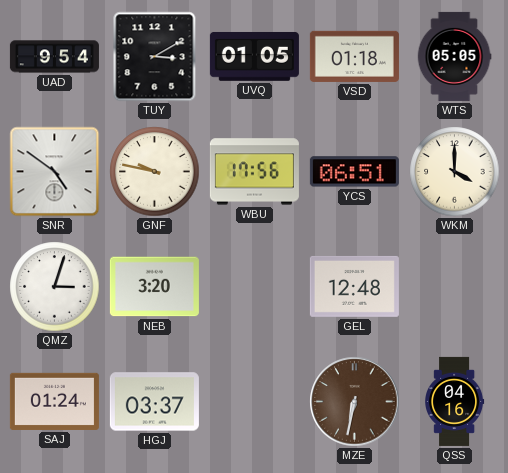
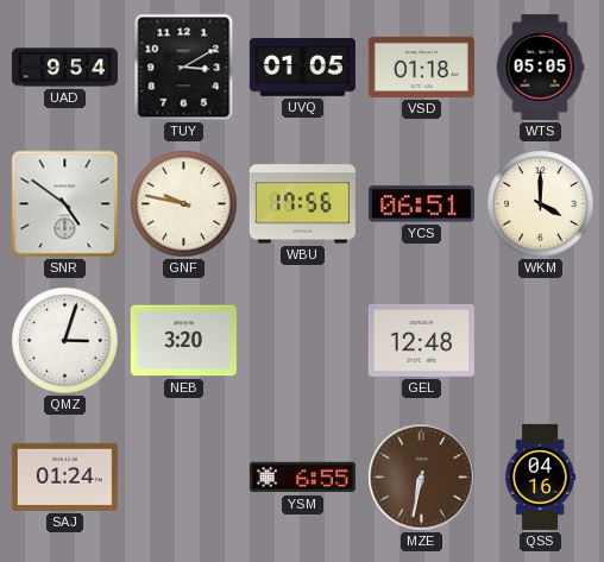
HGJ: 03:37 -> none
YSM: none -> 6:55
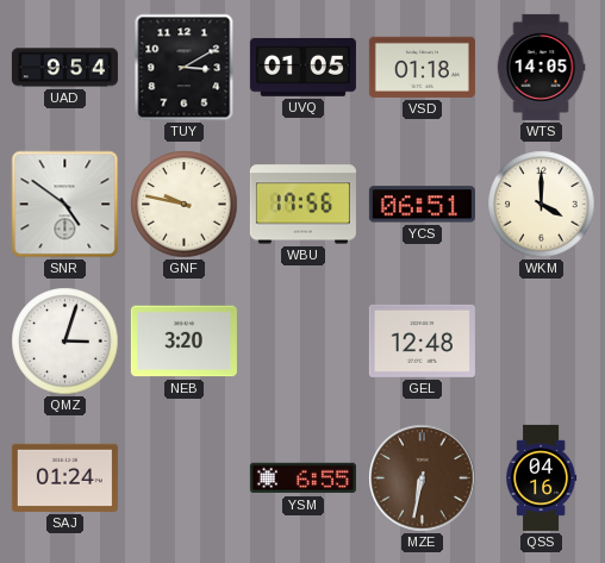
WTS: 05:05 -> 14:05
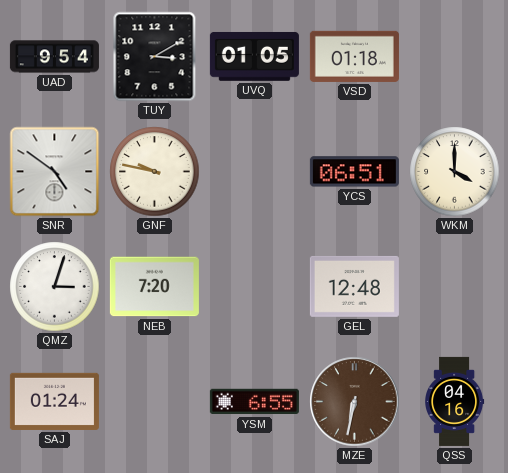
WTS: 14:05 -> none
WBU: 17:56 -> none
NEB: 3:20 -> 7:20
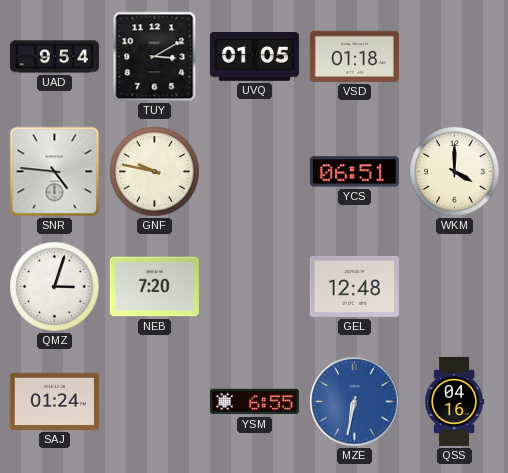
SNR: 4:51 -> 4:46
MZE dial: brown -> blue
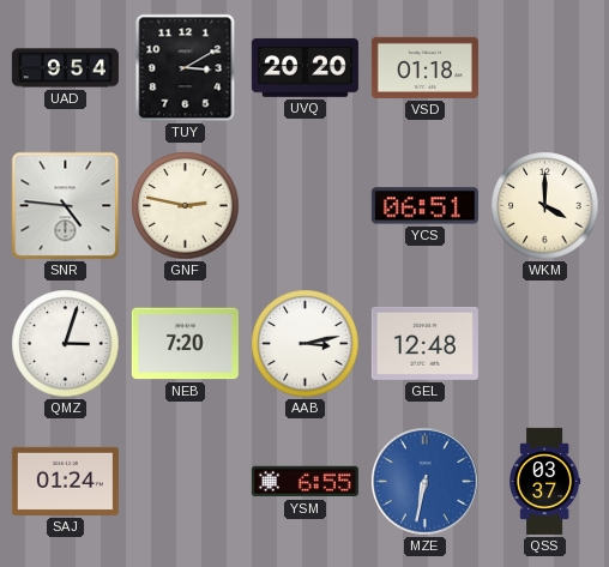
UVQ: 01:05 -> 20:20
GNF: 9:47 -> 2:47
AAB: none -> 3:13
QSS: 04:16 -> 03:37
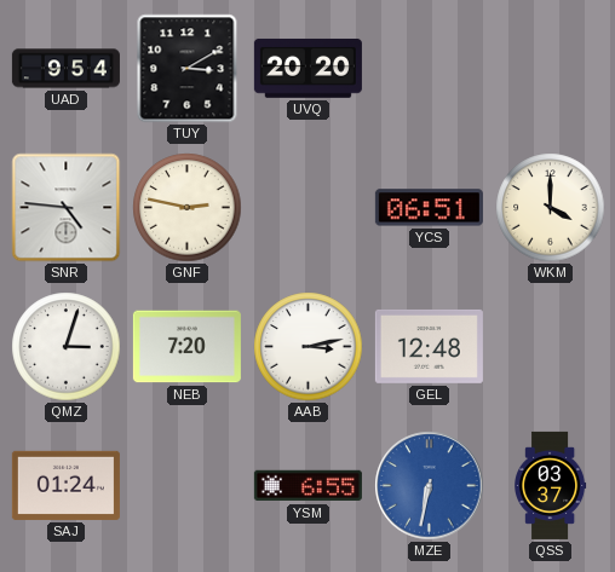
VSD: 01:18 -> none
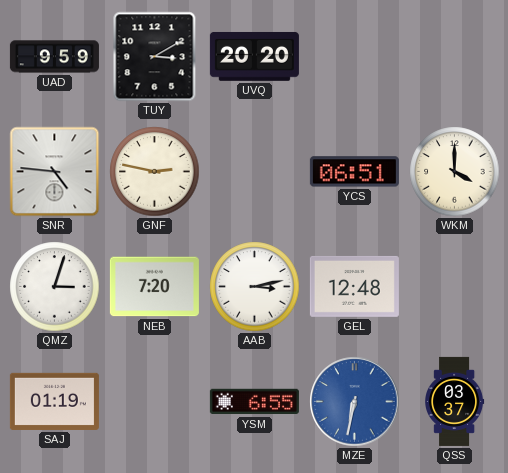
UAD: 9:54 -> 9:59
SAJ: 01:24 -> 01:19
